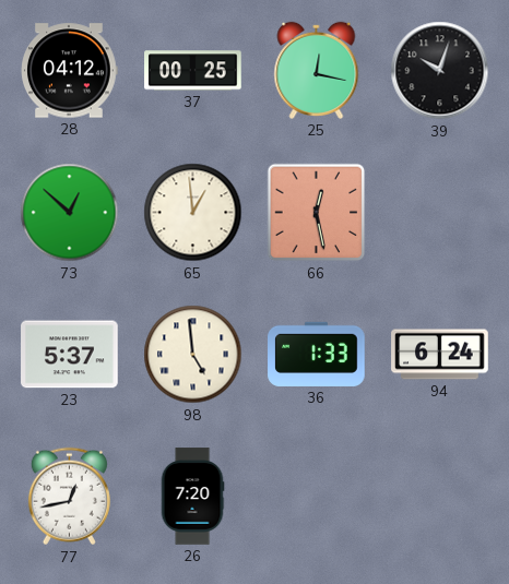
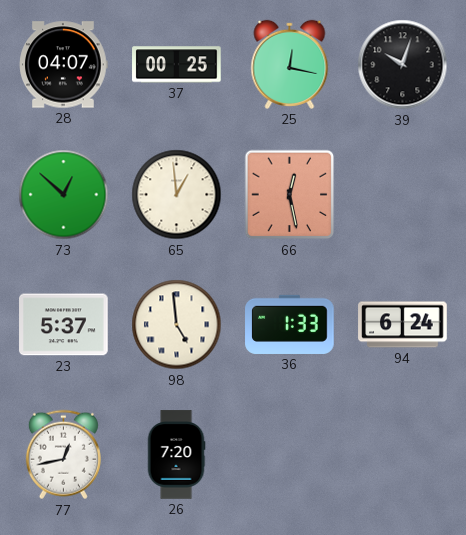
28: 04:12 -> 04:07
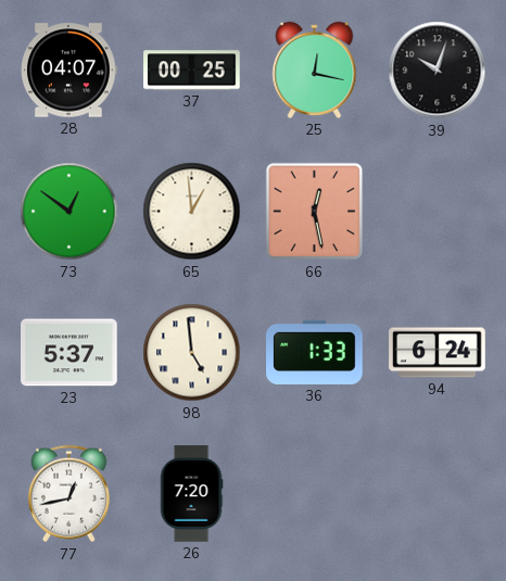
73: 12:52 -> 12:51
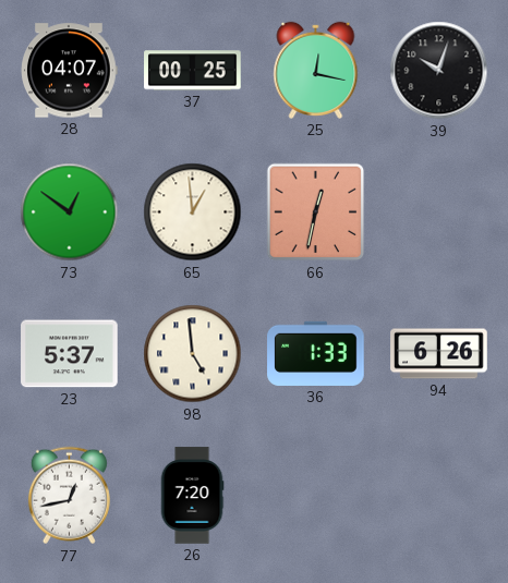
66: 12:28 -> 12:32
94: 6:24 -> 6:26
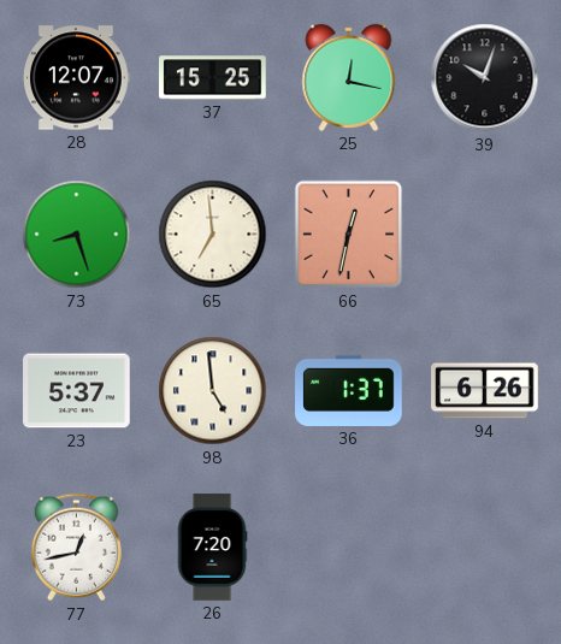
28: 04:07 -> 12:07
37: 00:25 -> 15:25
73: 12:51 -> 8:27
65: 12:59 -> 6:59
36: 1:33 -> 1:37
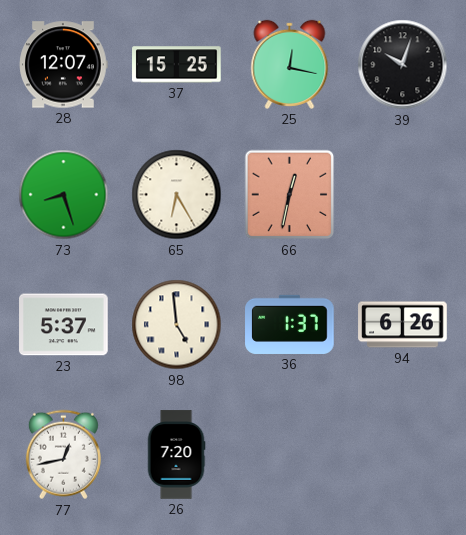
65: 6:59 -> 6:25
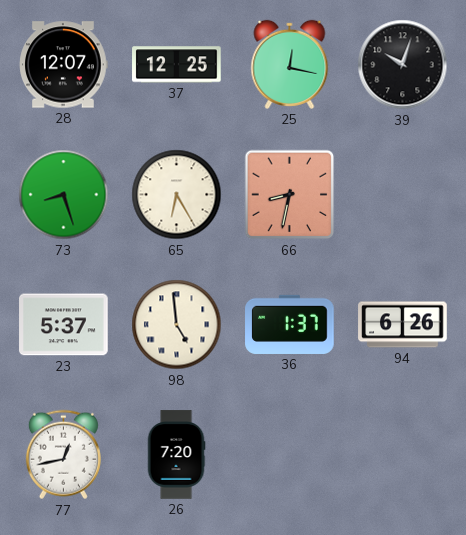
37: 15:25 -> 12:25
66: 12:32 -> 8:32
